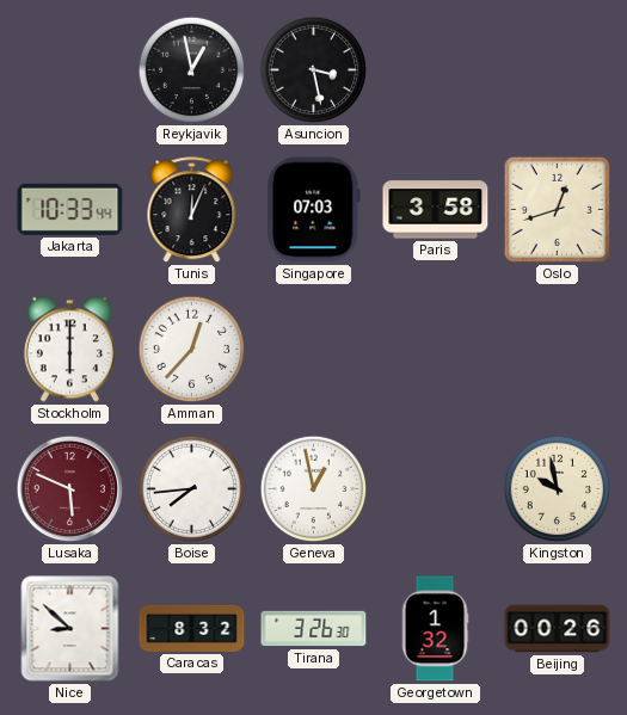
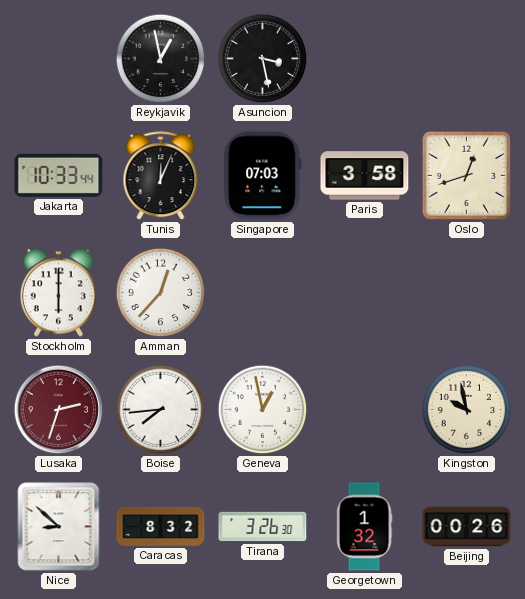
Lusaka: 5:49 -> 2:33
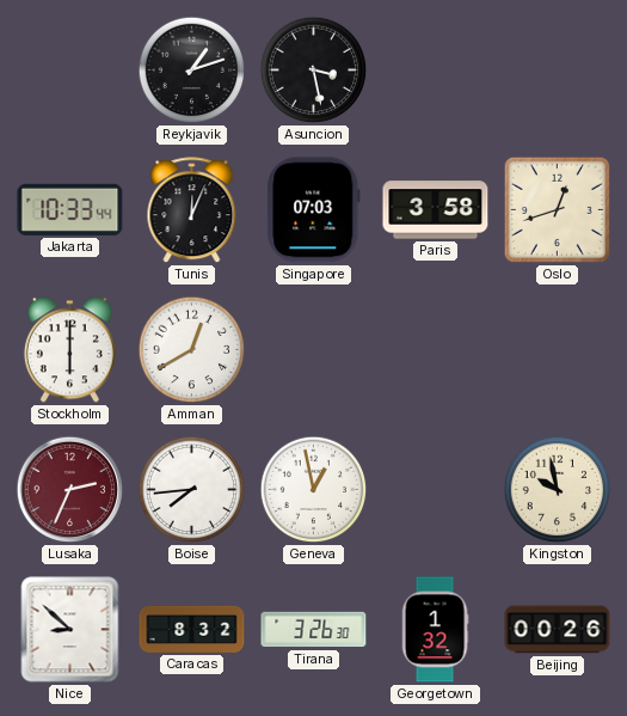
Reykjavik: 12:58 -> 1:12
Amman: 12:37 -> 12:40
Lusaka: 2:33 -> 2:34
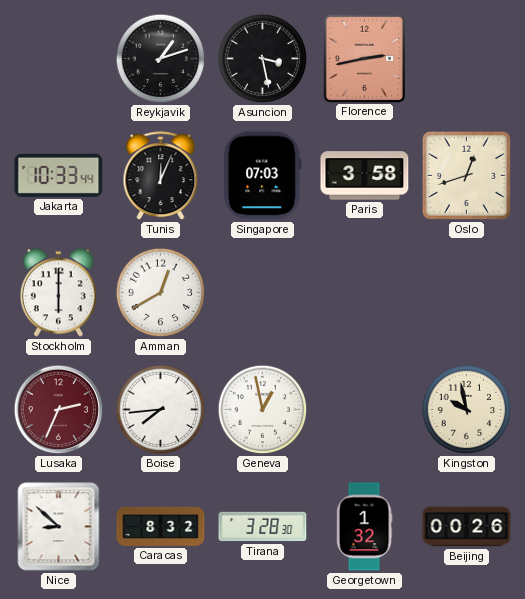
Florence: none -> 2:43
Tirana: 3:26 -> 3:28
